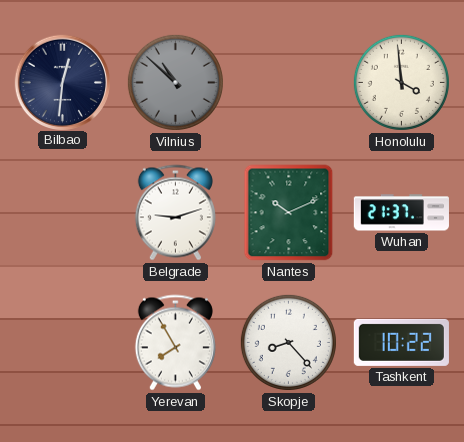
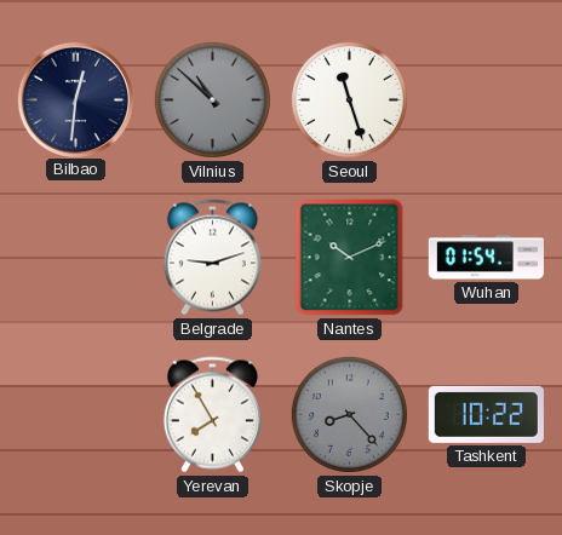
Seoul: none -> 11:27
Honolulu: 3:59 -> none
Wuhan: 21:37 -> 01:54
Skopje dial: white -> grey
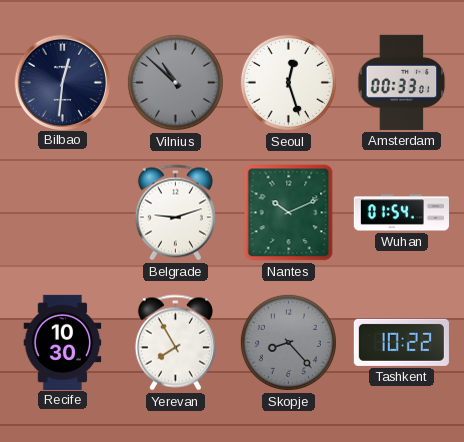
Seoul: 11:27 -> 12:27
Amsterdam: none -> 00:33
Recife: none -> 10:30
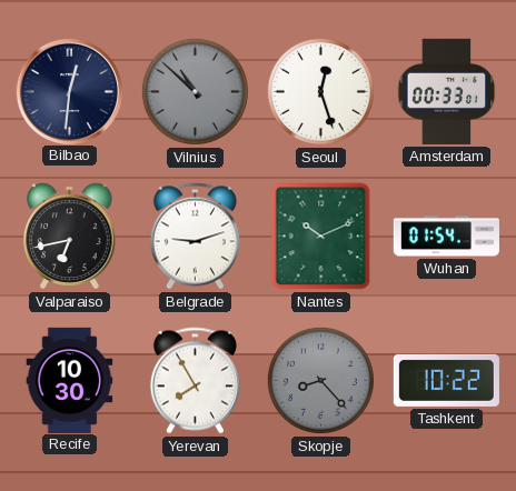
Valparaiso: none -> 6:43
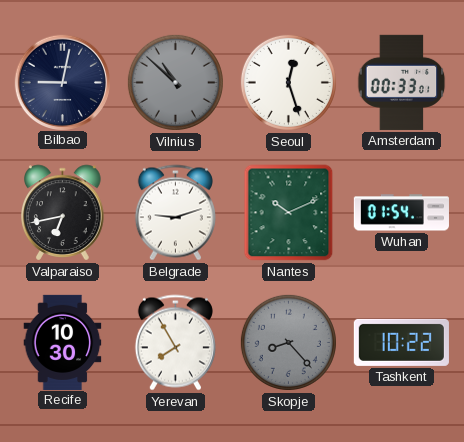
Bilbao: 12:31 -> 9:02
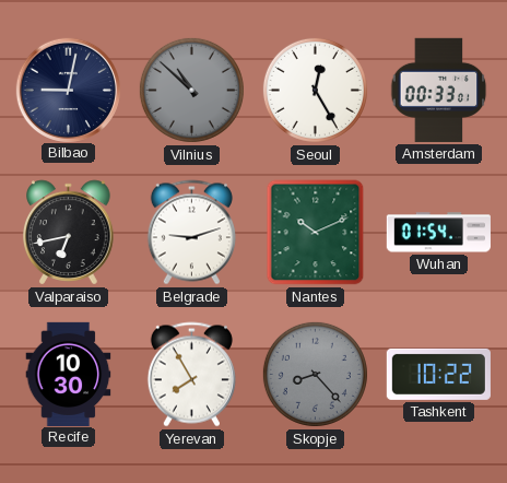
Seoul: 12:27 -> 12:25
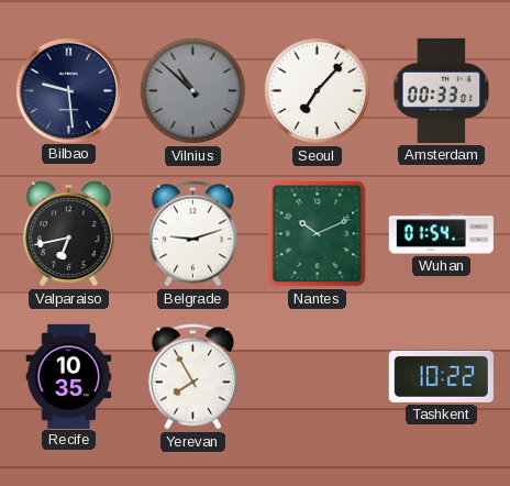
Bilbao: 9:02 -> 9:29
Seoul: 12:25 -> 7:07
Recife: 10:30 -> 10:35
Skopje: 8:23 -> none
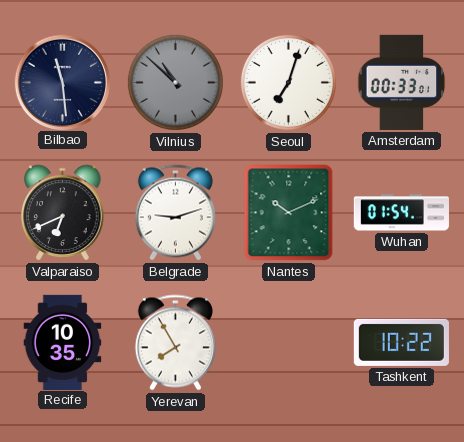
Bilbao: 9:29 -> 11:29
Seoul: 7:07 -> 7:03
Valparaiso: 6:43 -> 6:41
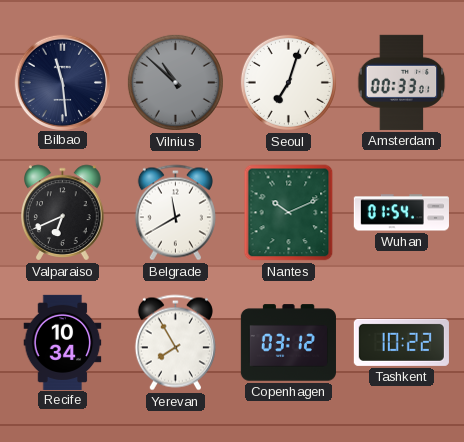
Belgrade: 9:12 -> 11:40
Recife: 10:35 -> 10:34
Copenhagen: none -> 03:12
